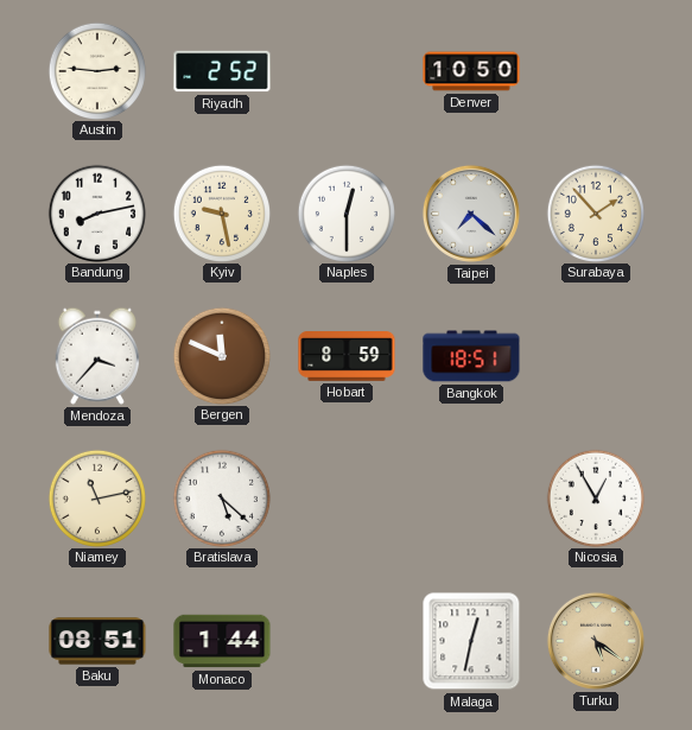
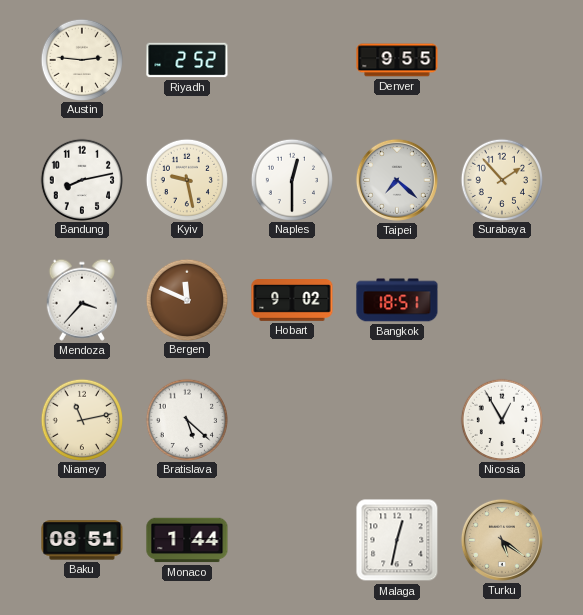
Denver: 10:50 -> 9:55
Hobart: 8:59 -> 9:02
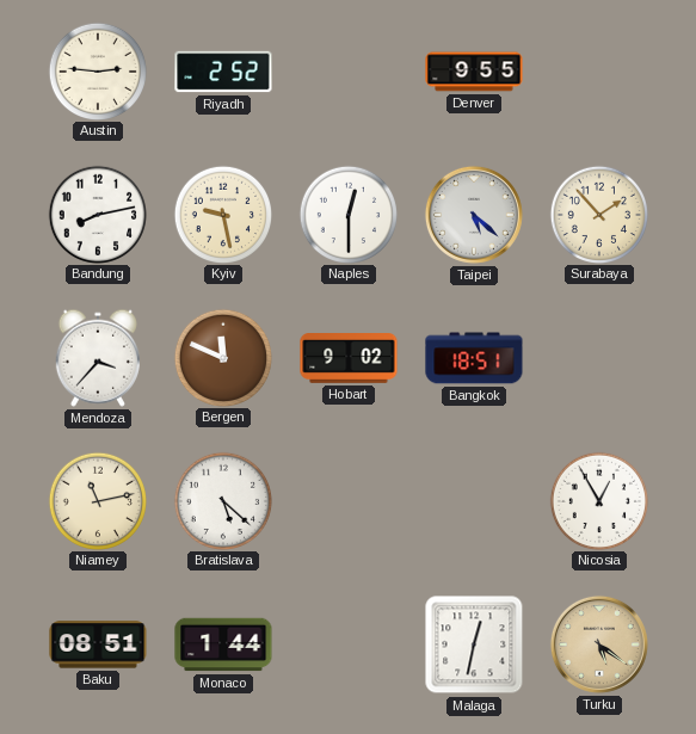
Taipei: 7:22 -> 5:22
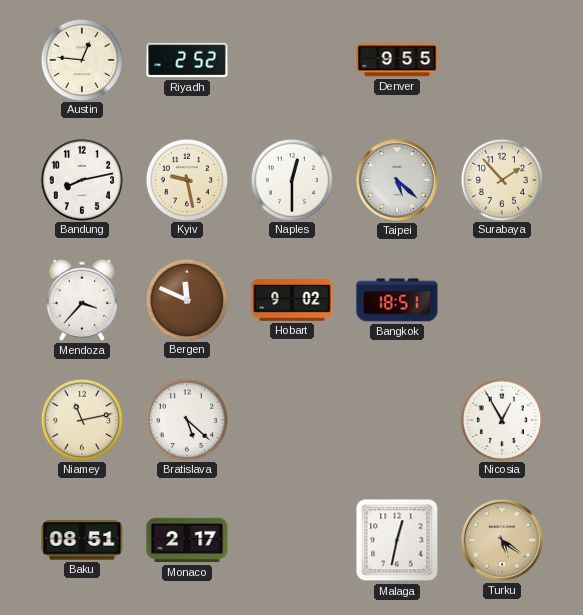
Austin: 2:46 -> 12:46
Monaco: 1:44 -> 2:17
